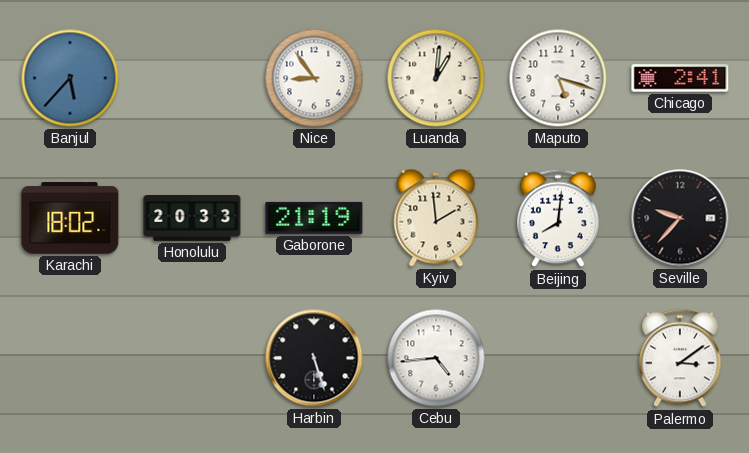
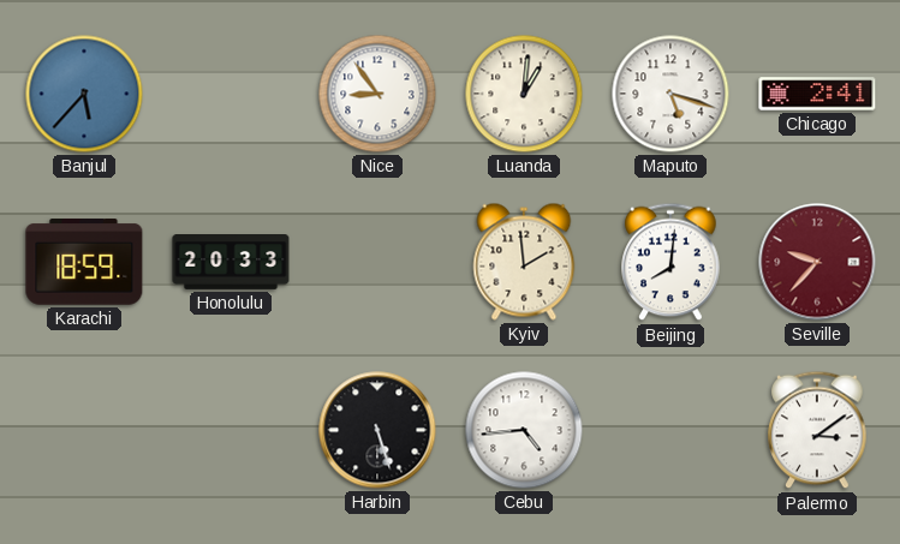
Karachi: 18:02 -> 18:59
Gaborone: 21:19 -> none
Seville dial: black -> burgundy
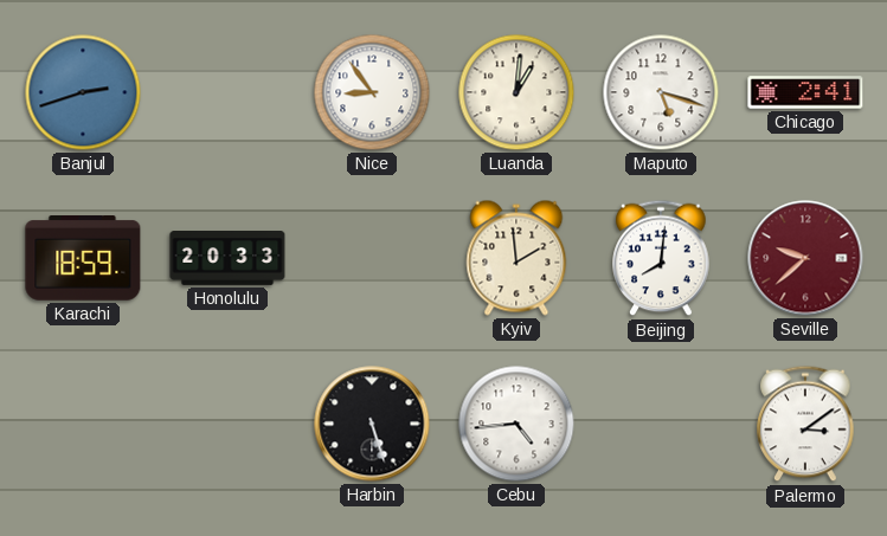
Banjul: 5:37 -> 2:42
Seville: 9:37 -> 9:38
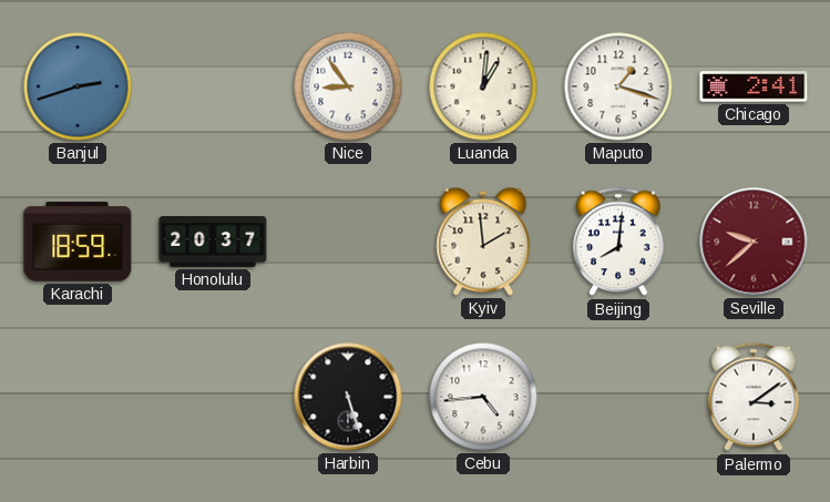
Maputo: 5:18 -> 1:18
Honolulu: 20:33 -> 20:37
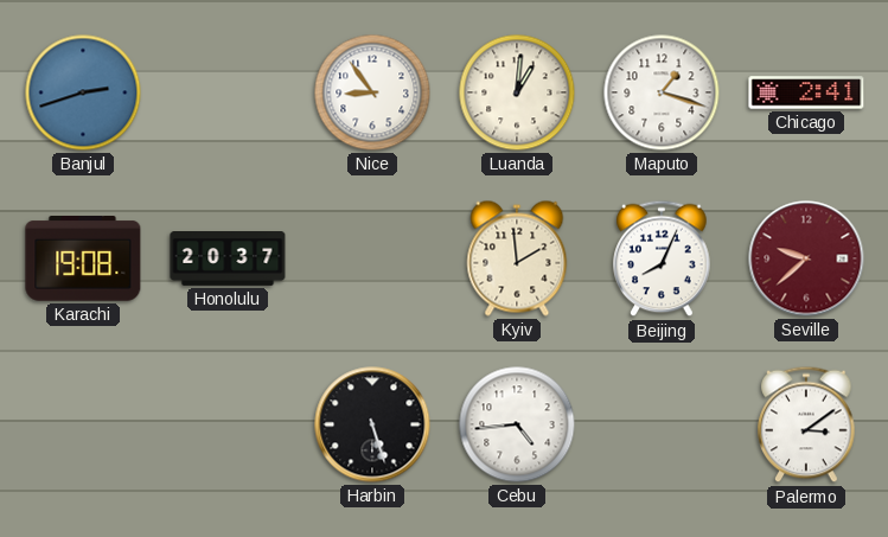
Karachi: 18:59 -> 19:08
Beijing: 8:01 -> 8:04
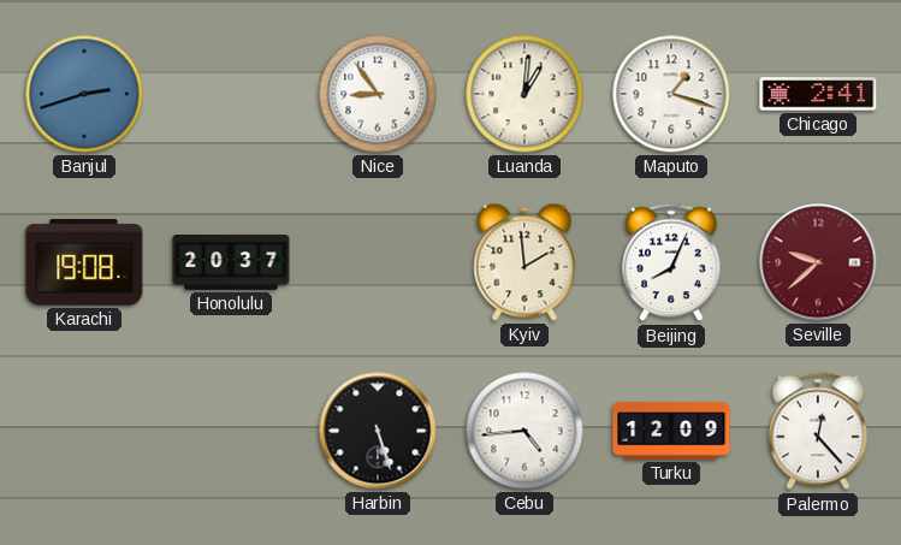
Turku: none -> 12:09
Palermo: 3:09 -> 12:23
